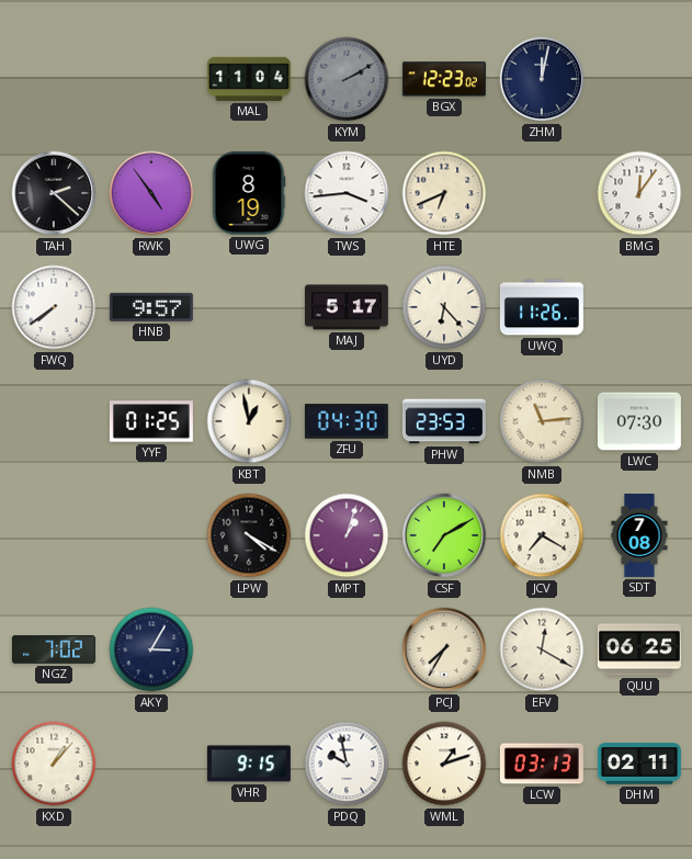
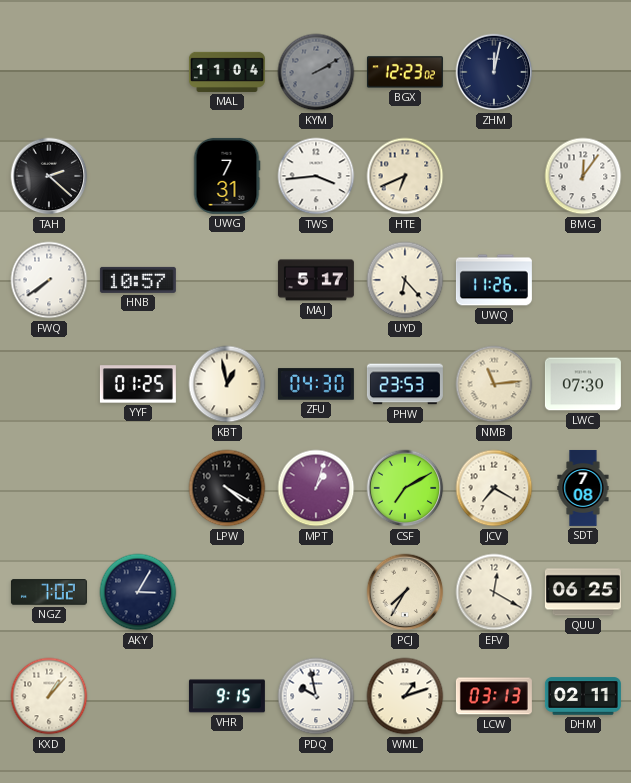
RWK: 4:54 -> none
UWG: 8:19 -> 7:31
HNB: 9:57 -> 10:57
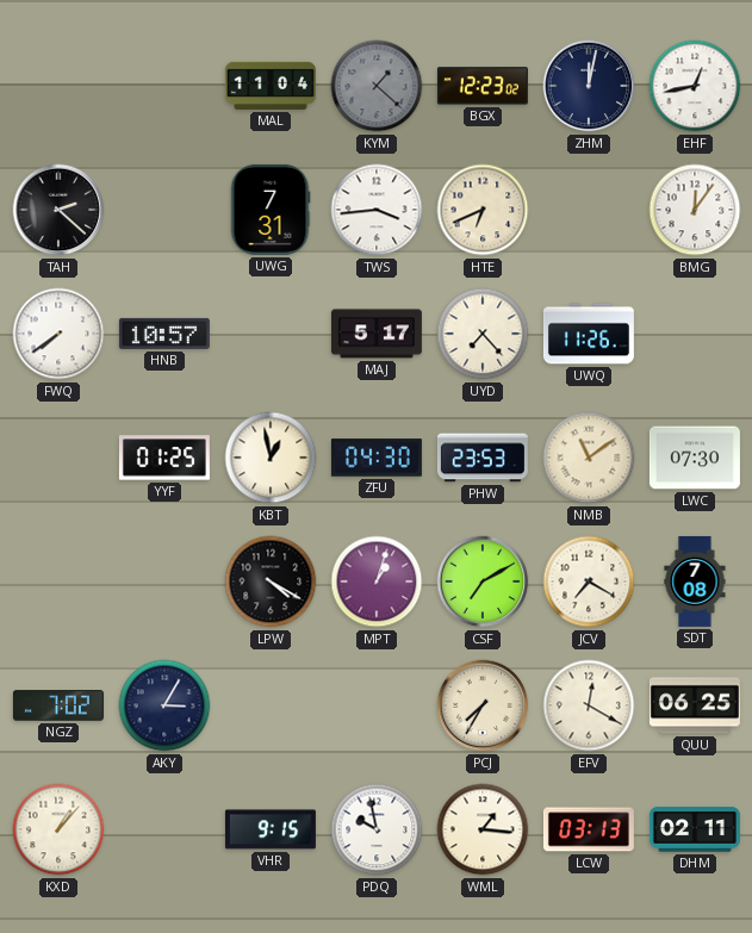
KYM: 2:10 -> 1:22
EHF: none -> 12:43
UYD: 6:23 -> 7:23
NMB: 11:14 -> 11:09
WML: 1:12 -> 1:16
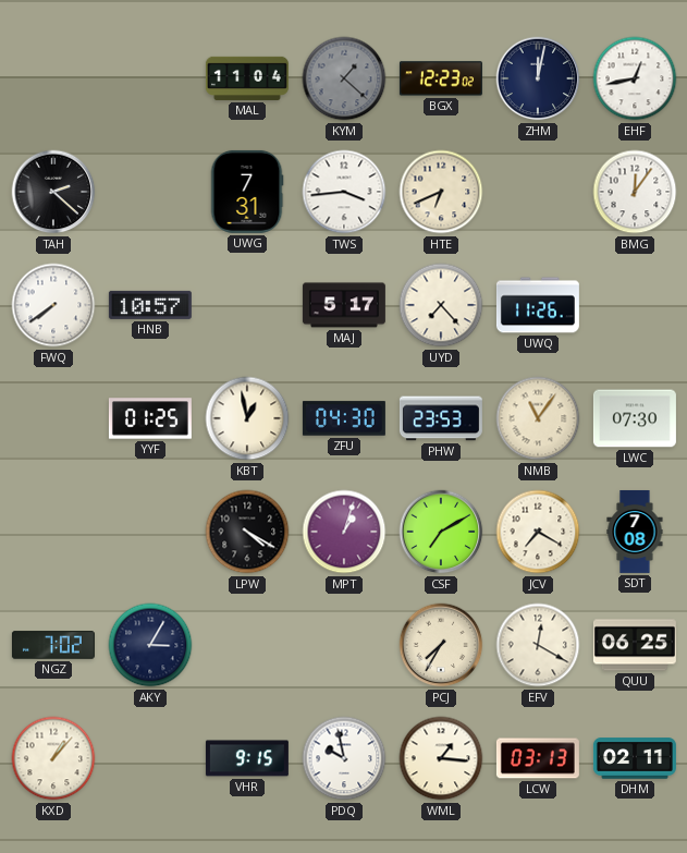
NMB: 11:09 -> 11:06
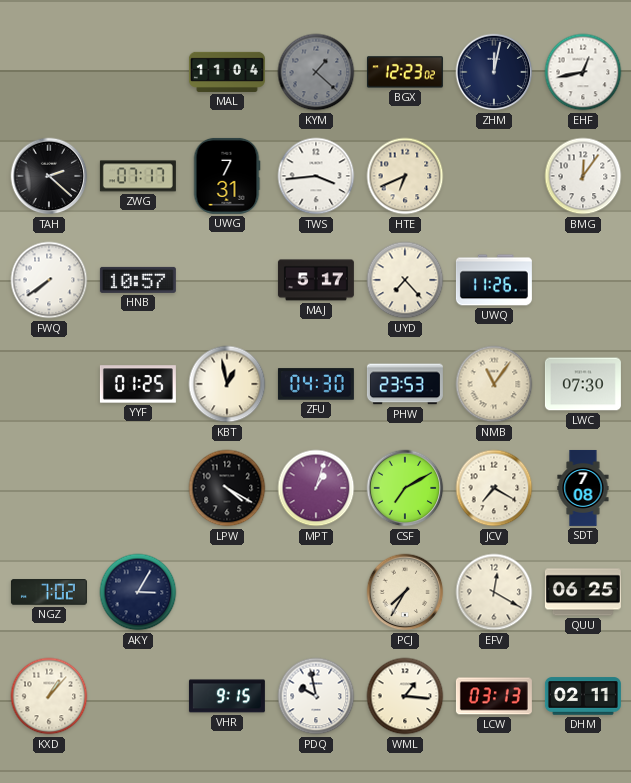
ZWG: none -> 07:17
